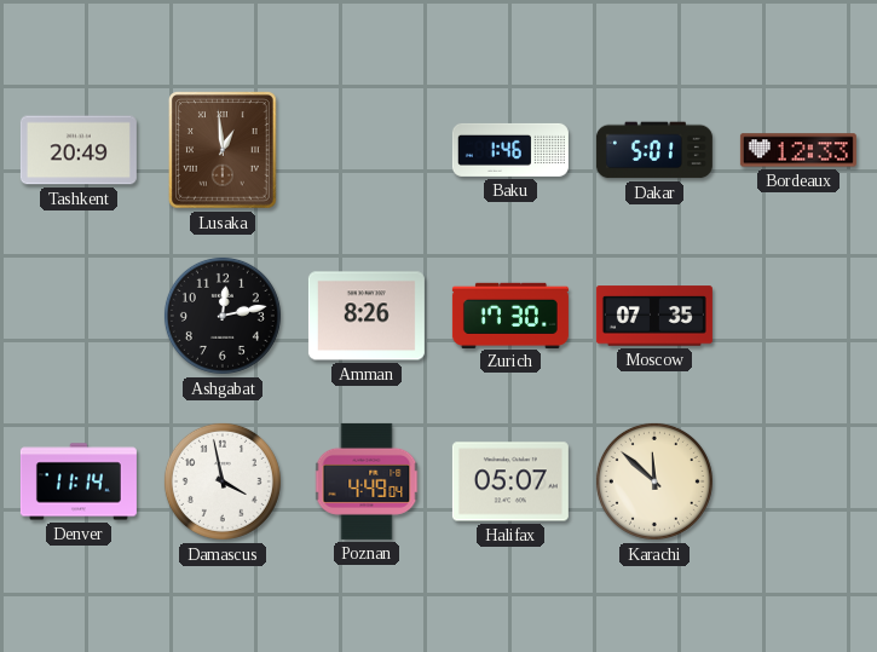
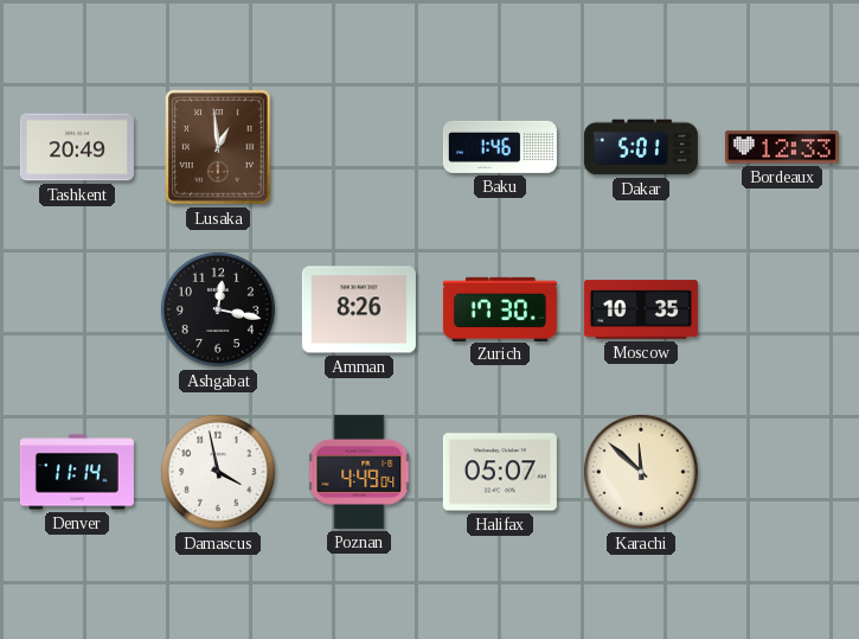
Ashgabat: 12:13 -> 12:17
Moscow: 07:35 -> 10:35
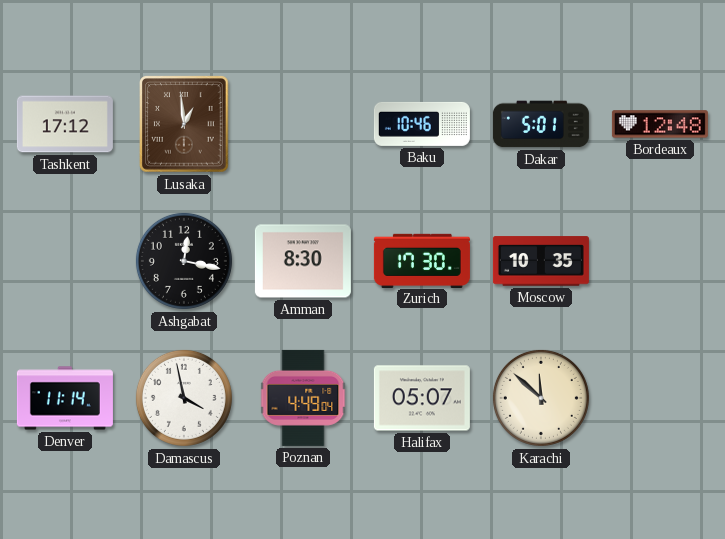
Tashkent: 20:49 -> 17:12
Baku: 1:46 -> 10:46
Bordeaux: 12:33 -> 12:48
Amman: 8:26 -> 8:30
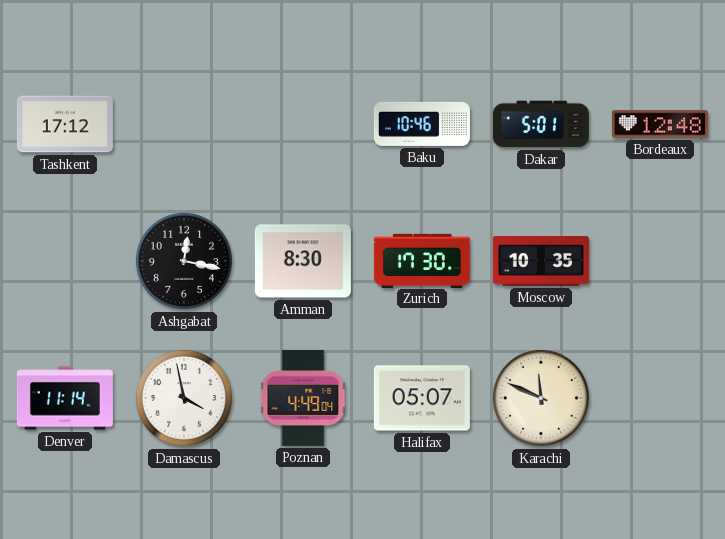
Lusaka: 12:59 -> none
Karachi: 11:52 -> 11:49
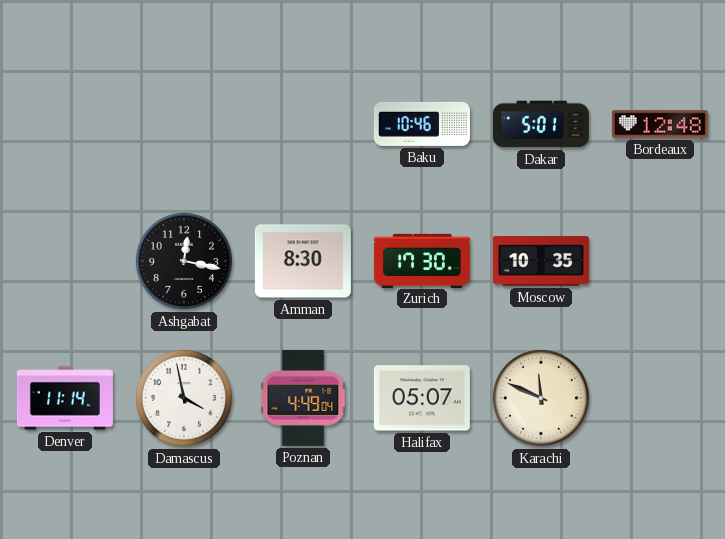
Tashkent: 17:12 -> none
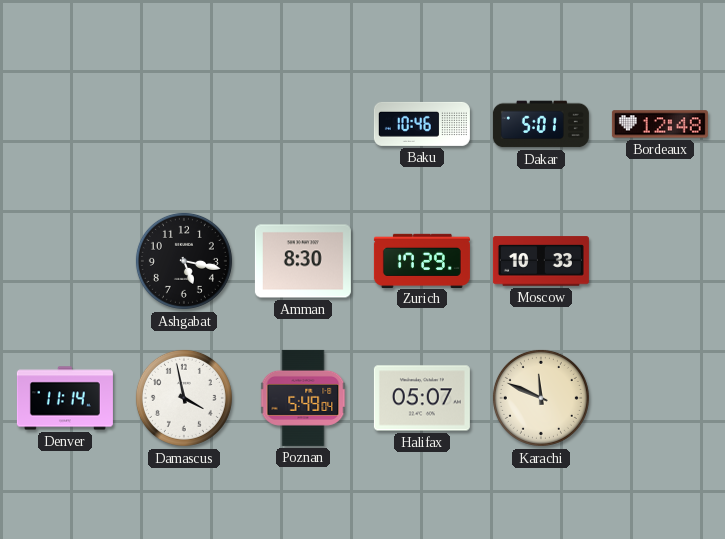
Ashgabat: 12:17 -> 5:17
Zurich: 17:30 -> 17:29
Moscow: 10:35 -> 10:33
Poznan: 4:49 -> 5:49
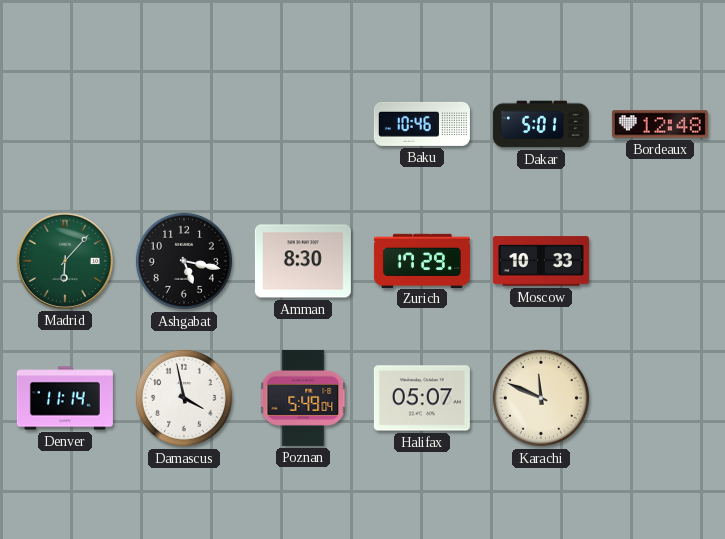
Madrid: none -> 6:07
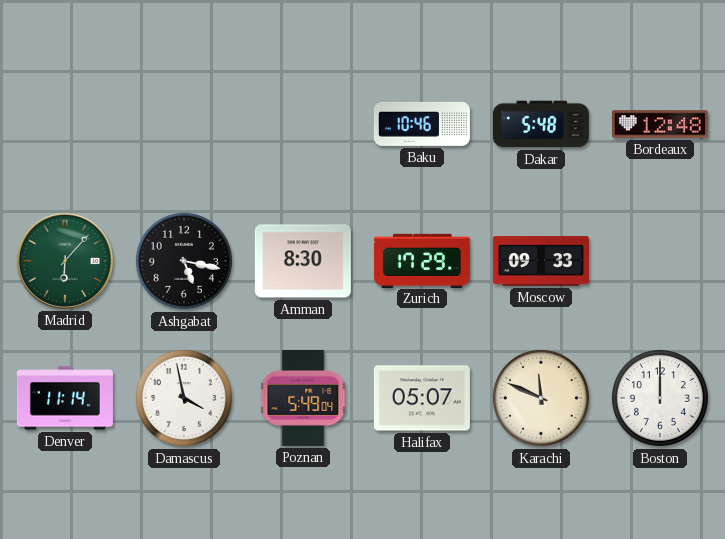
Dakar: 5:01 -> 5:48
Moscow: 10:33 -> 09:33
Boston: none -> 12:00
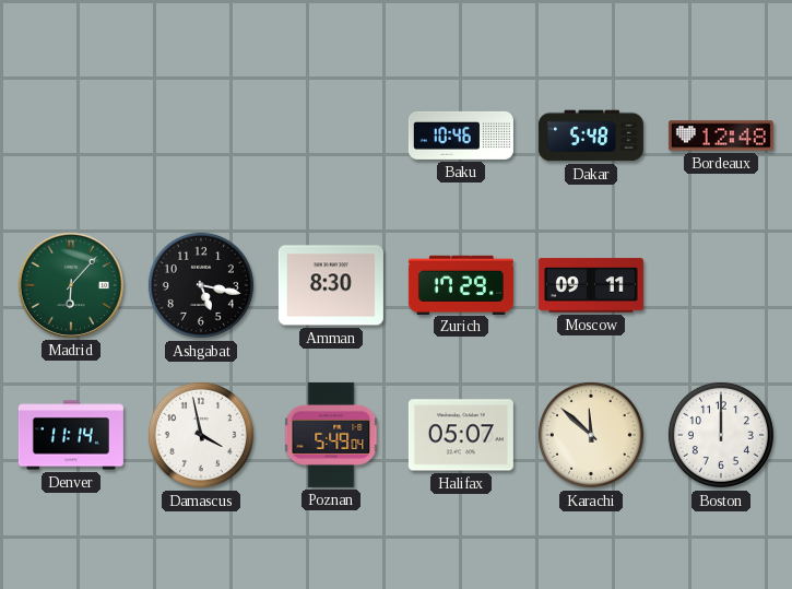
Moscow: 09:33 -> 09:11
Karachi: 11:49 -> 11:52
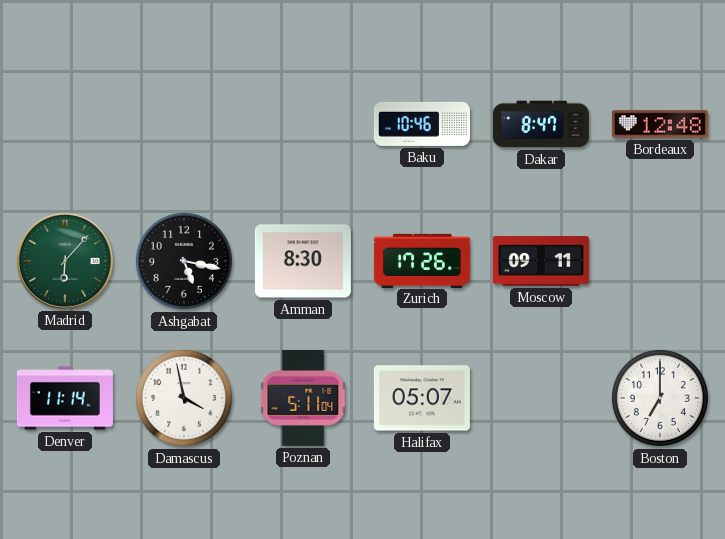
Dakar: 5:48 -> 8:47
Zurich: 17:29 -> 17:26
Poznan: 5:49 -> 5:11
Karachi: 11:52 -> none
Boston: 12:00 -> 7:00
